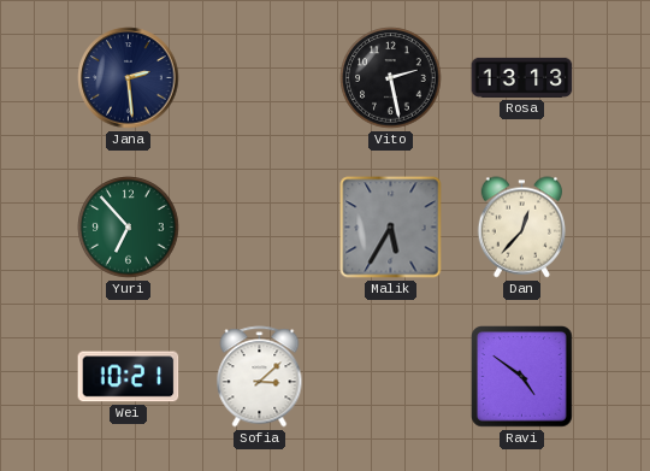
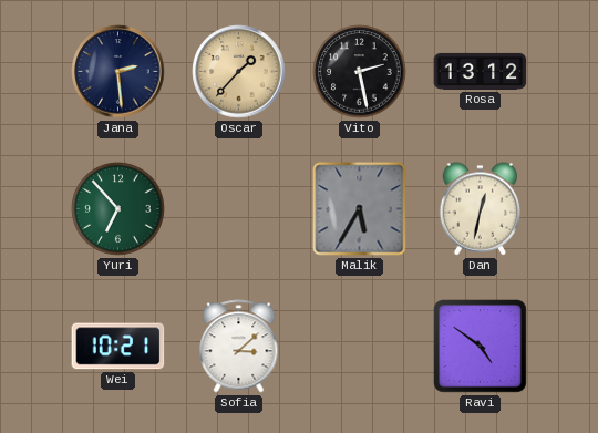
Oscar: none -> 1:37
Rosa: 13:13 -> 13:12
Dan: 12:37 -> 12:32
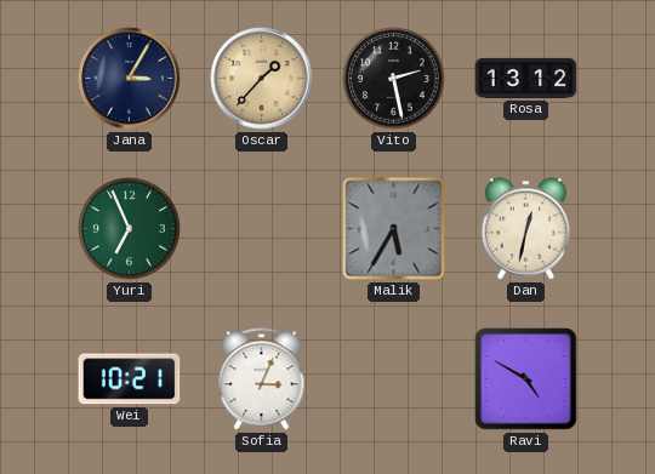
Jana: 2:29 -> 3:05
Yuri: 6:53 -> 6:56
Sofia: 3:08 -> 3:04
Ravi: 4:51 -> 4:50
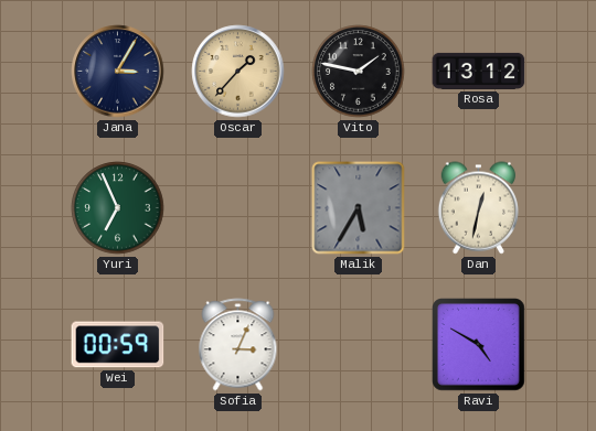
Vito: 2:28 -> 1:47
Wei: 10:21 -> 00:59
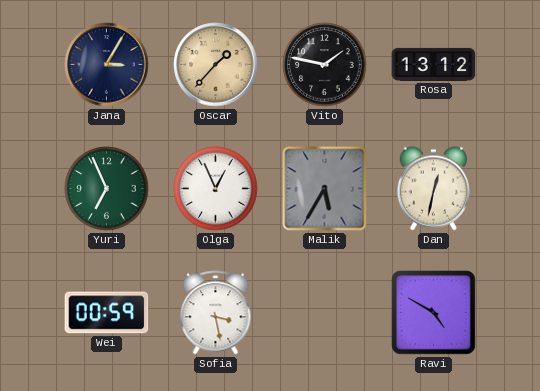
Olga: none -> 12:56
Sofia: 3:04 -> 3:28
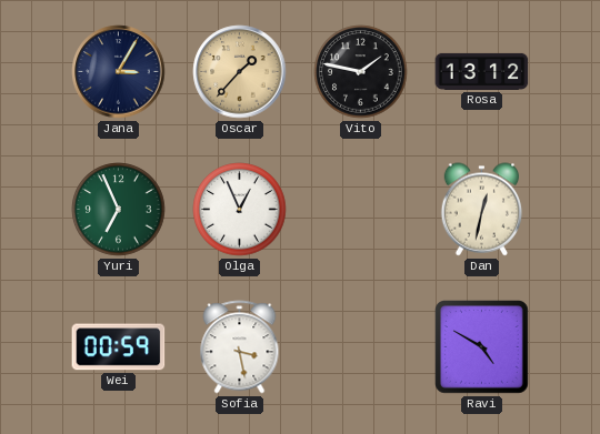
Malik: 5:35 -> none
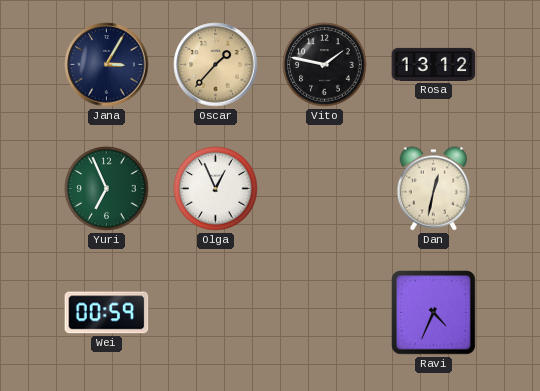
Sofia: 3:28 -> none
Ravi: 4:50 -> 4:34
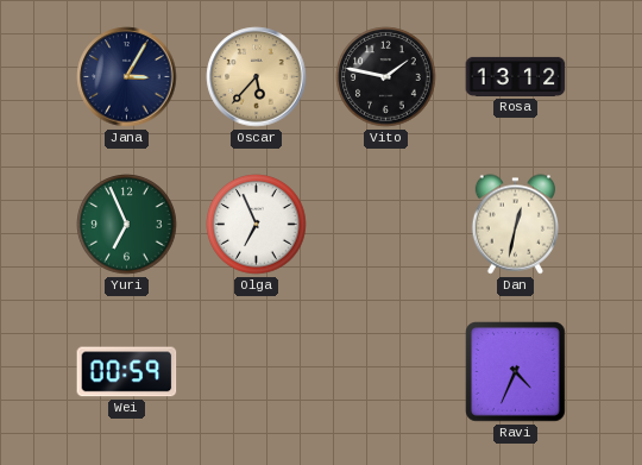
Oscar: 1:37 -> 5:37
Olga: 12:56 -> 6:56
